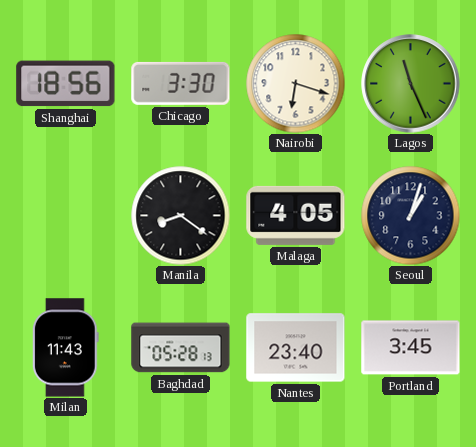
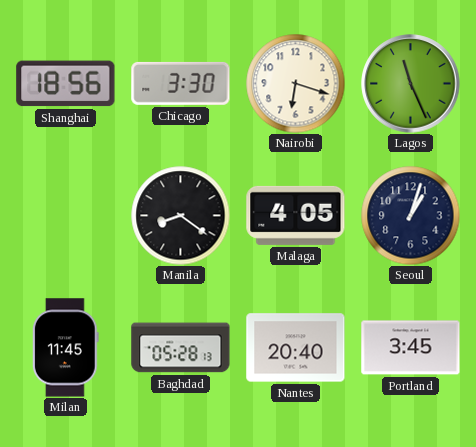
Milan: 11:43 -> 11:45
Nantes: 23:40 -> 20:40
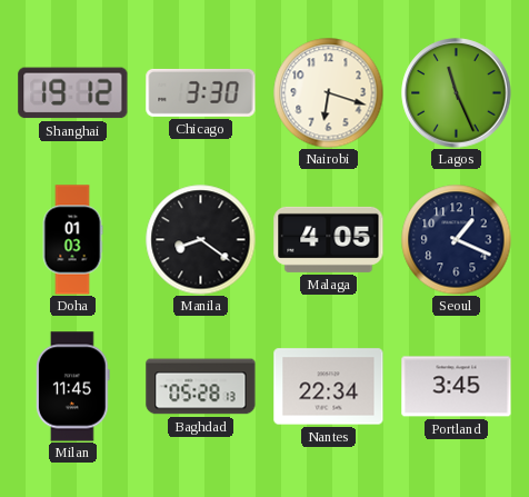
Shanghai: 18:56 -> 19:12
Doha: none -> 01:03
Seoul: 1:03 -> 1:19
Nantes: 20:40 -> 22:34
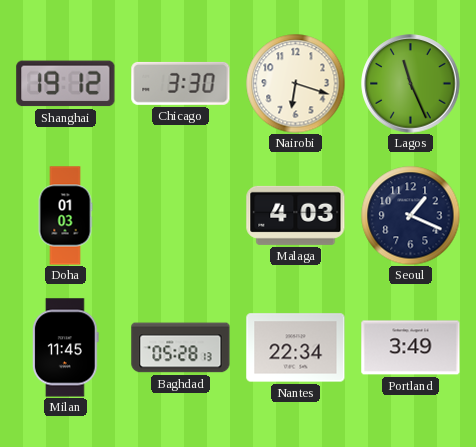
Manila: 8:21 -> none
Malaga: 4:05 -> 4:03
Portland: 3:45 -> 3:49
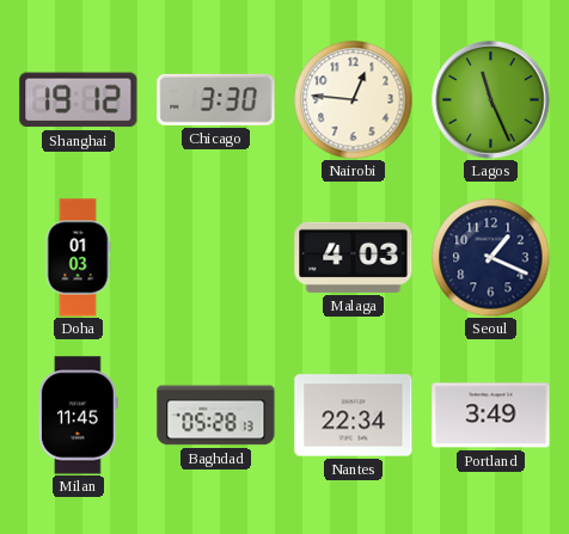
Nairobi: 6:18 -> 12:46
